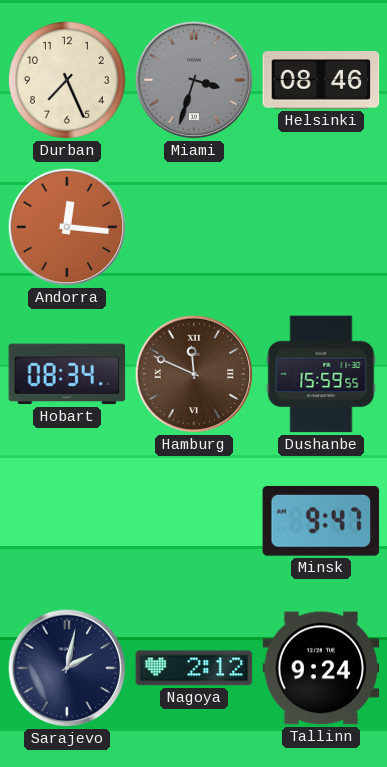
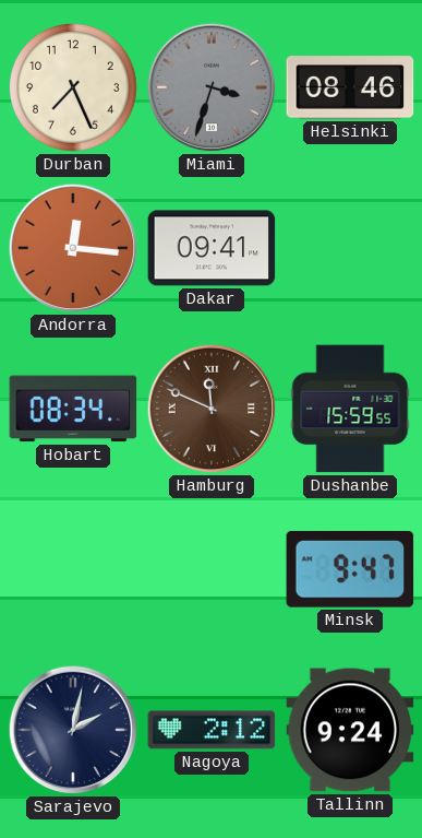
Dakar: none -> 09:41
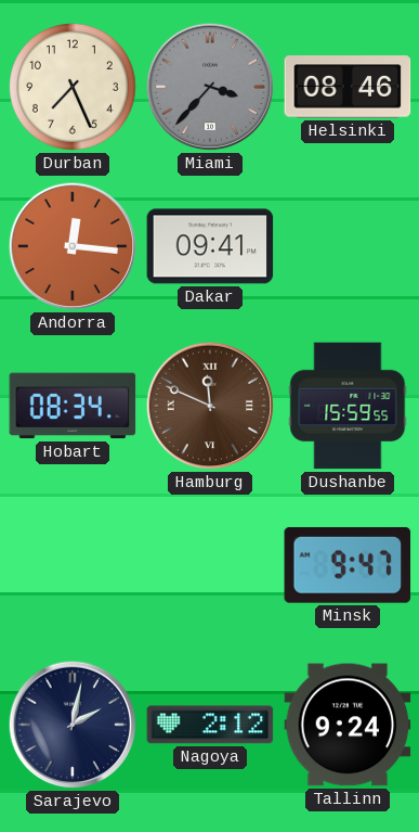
Miami: 3:33 -> 3:37
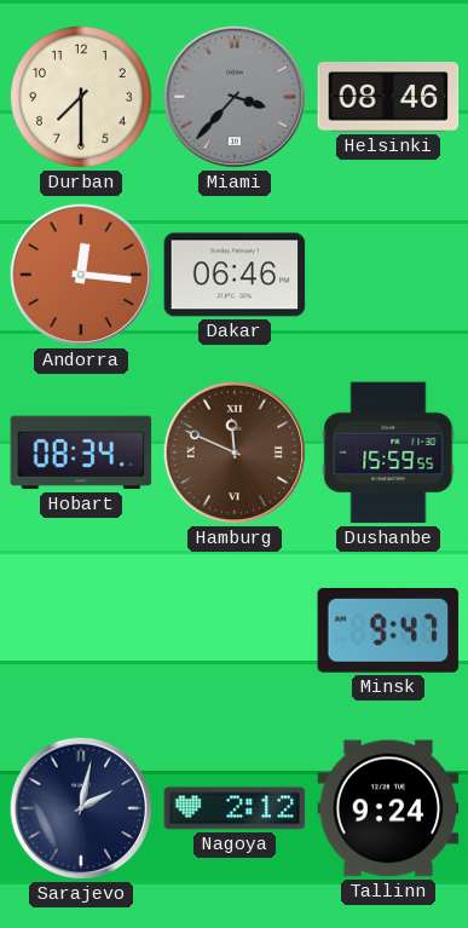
Durban: 7:26 -> 7:30
Dakar: 09:41 -> 06:46
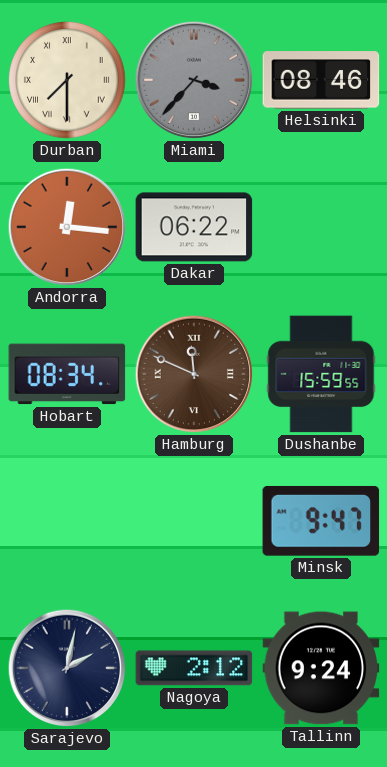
Durban numerals: Arabic -> Roman
Dakar: 06:46 -> 06:22
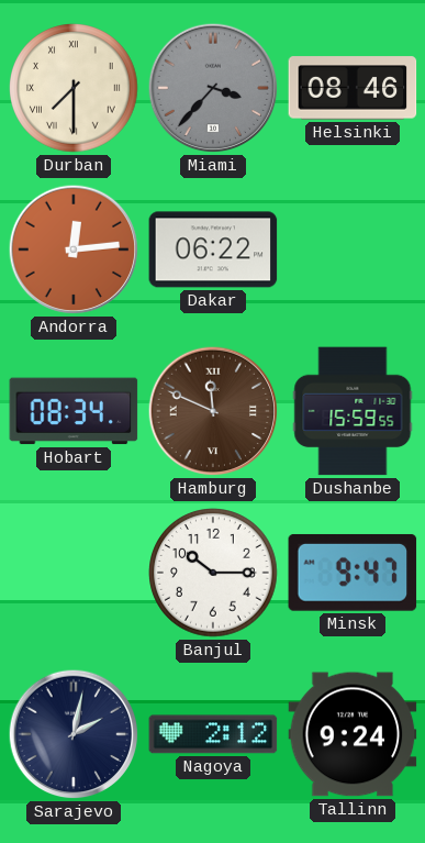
Andorra: 12:16 -> 12:14
Banjul: none -> 10:15
